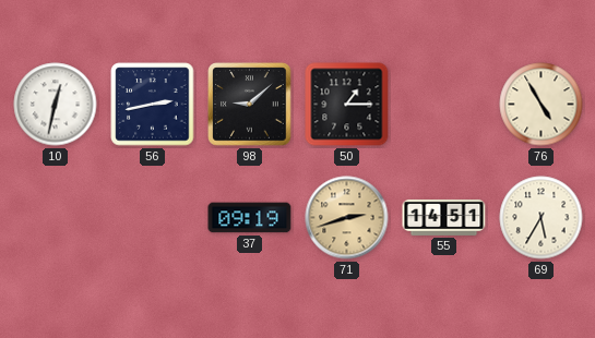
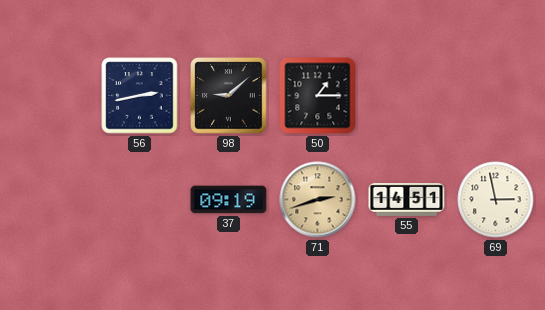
10: 12:32 -> none
76: 4:55 -> none
69: 5:35 -> 2:58
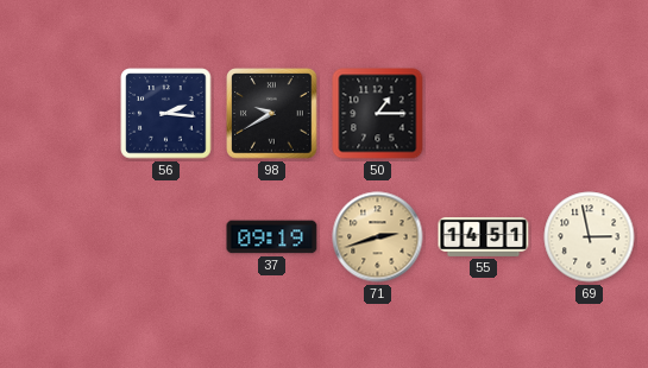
56: 2:43 -> 2:16
98: 9:08 -> 9:40
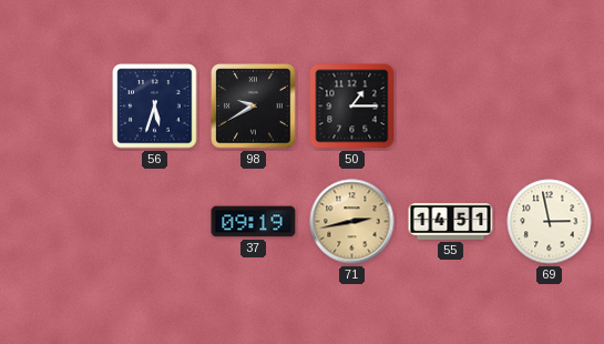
56: 2:16 -> 5:33
71: 2:42 -> 2:43
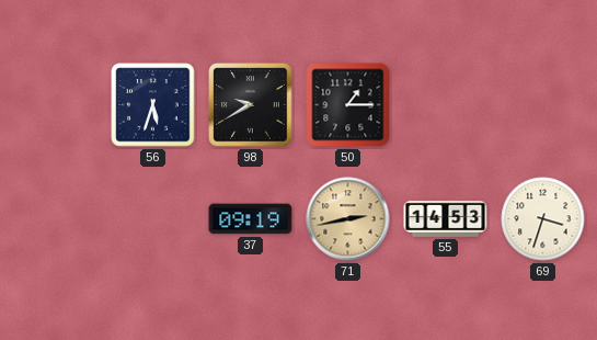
55: 14:51 -> 14:53
69: 2:58 -> 3:33
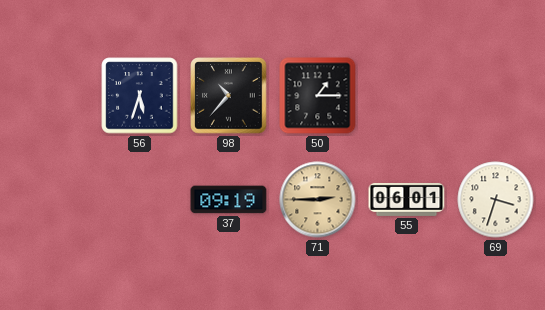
98: 9:40 -> 10:37
71: 2:43 -> 2:45
55: 14:53 -> 06:01
